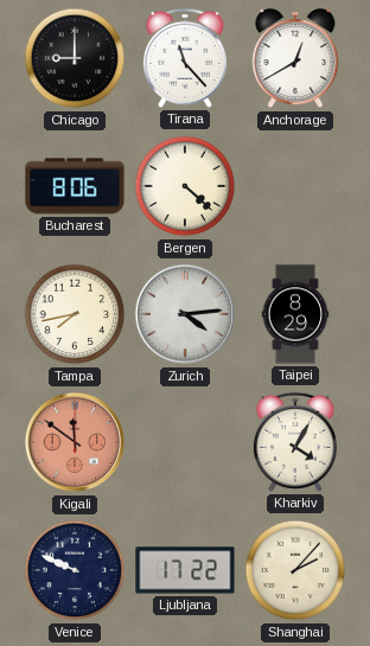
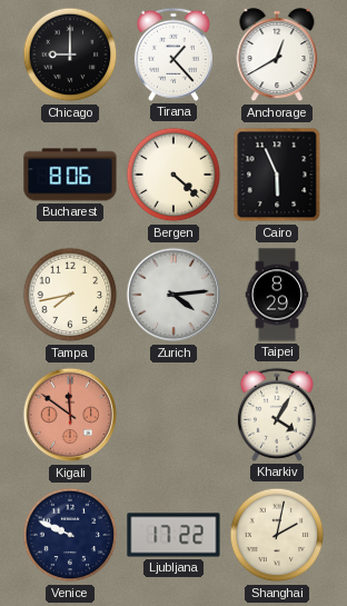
Tirana: 11:23 -> 1:23
Cairo: none -> 5:56
Shanghai: 2:07 -> 2:02
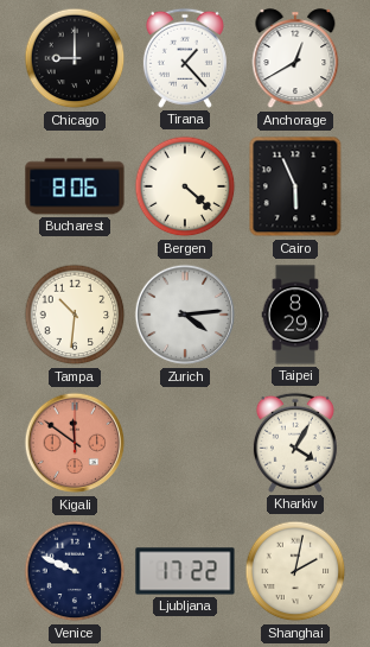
Tampa: 7:43 -> 10:31
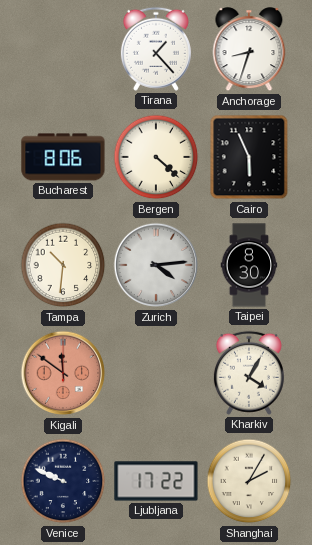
Chicago: 9:00 -> none
Anchorage: 12:40 -> 8:33
Taipei: 8:29 -> 8:30
Shanghai: 2:02 -> 2:05
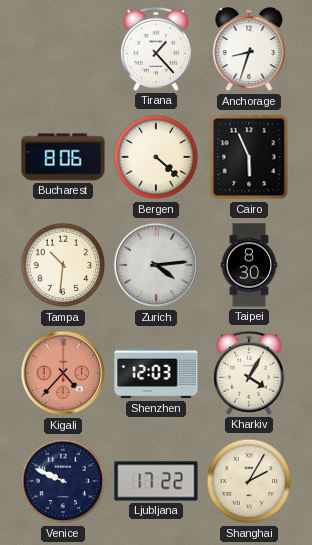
Kigali: 11:51 -> 4:37
Shenzhen: none -> 12:03
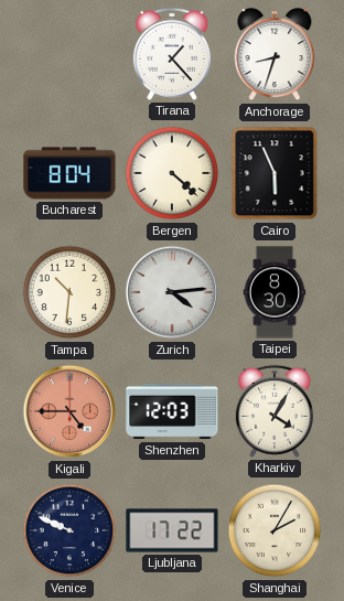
Bucharest: 8:06 -> 8:04
Kigali: 4:37 -> 4:45
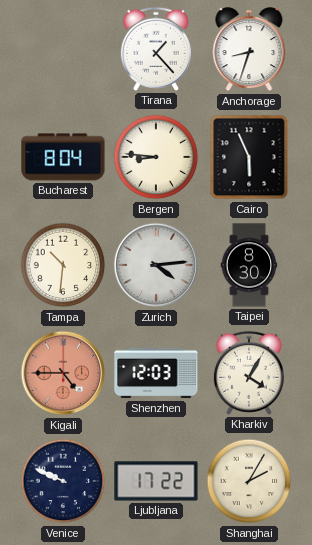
Bergen: 4:22 -> 8:46
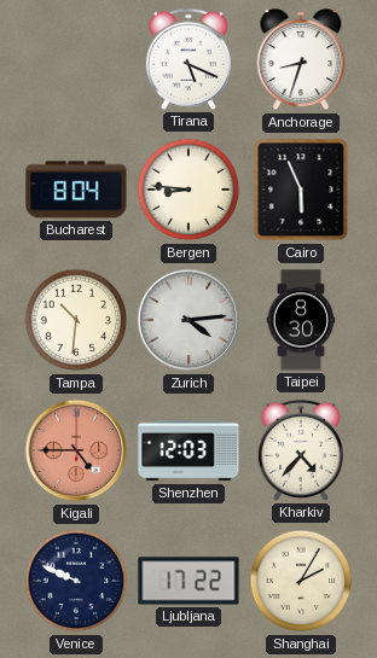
Tirana: 1:23 -> 5:19
Kharkiv: 4:05 -> 4:37
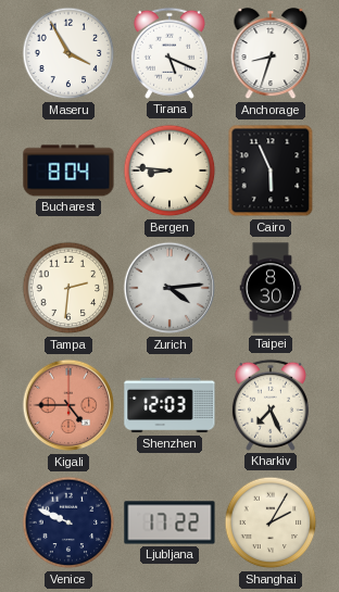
Maseru: none -> 3:55
Tampa: 10:31 -> 2:31
Kharkiv: 4:37 -> 7:26
